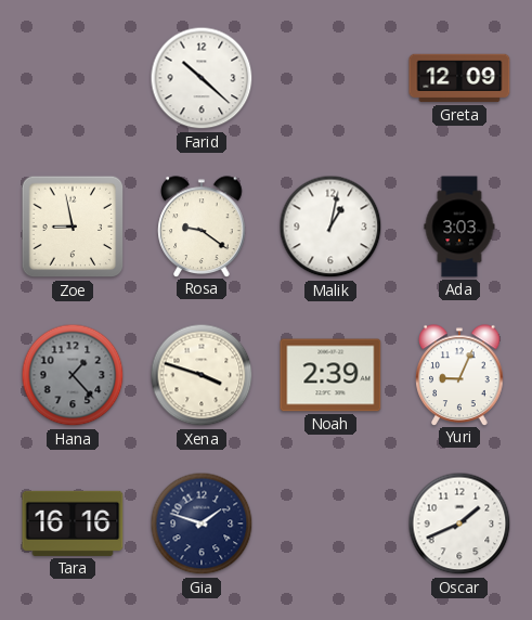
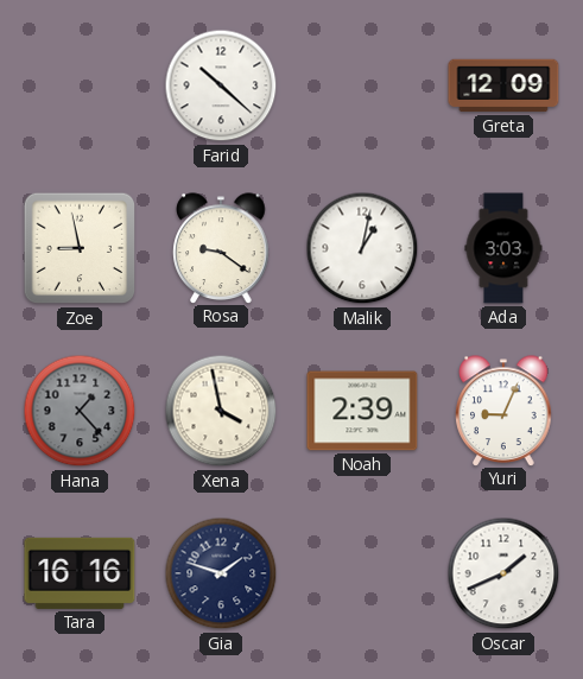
Xena: 3:48 -> 3:58
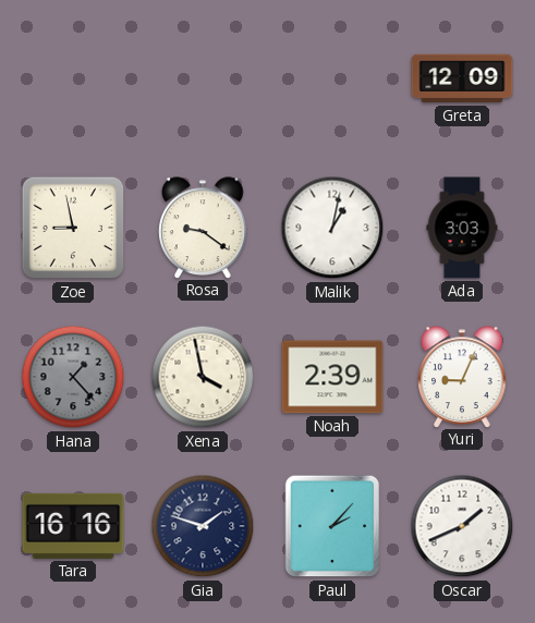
Farid: 10:22 -> none
Paul: none -> 2:07
